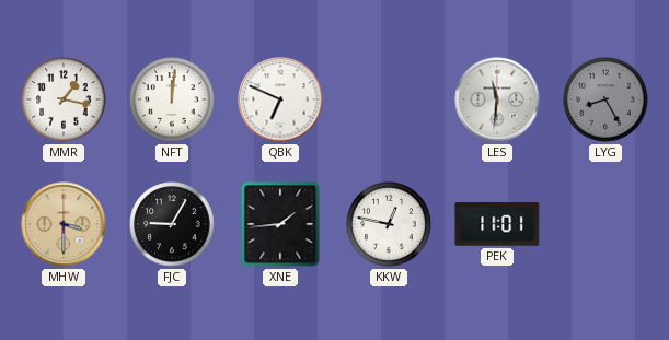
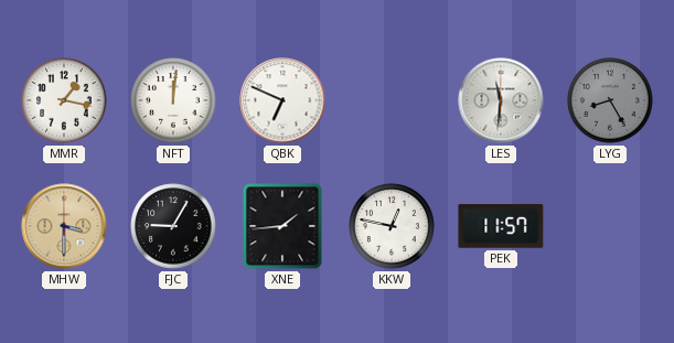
PEK: 11:01 -> 11:57
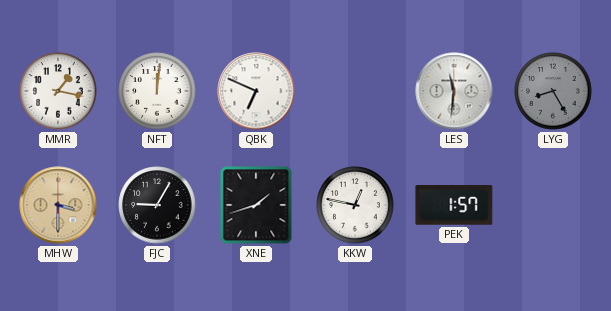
XNE: 1:44 -> 1:42
PEK: 11:57 -> 1:57
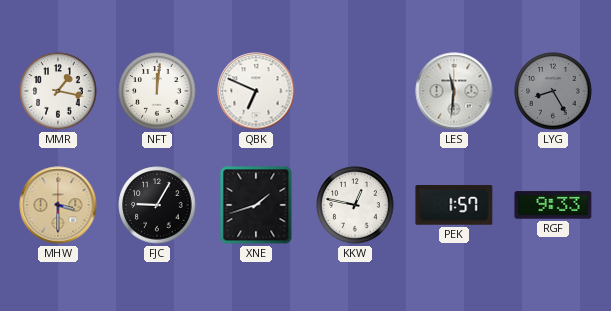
RGF: none -> 9:33
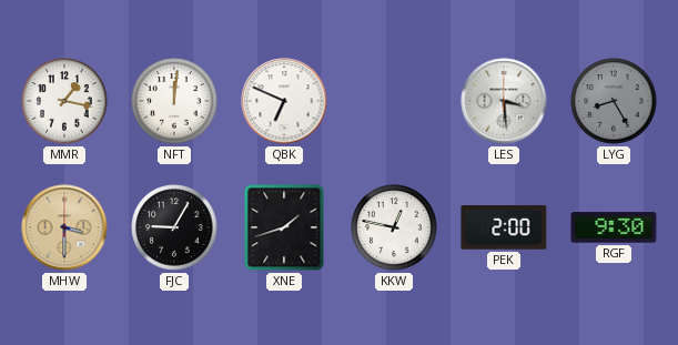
LES: 11:31 -> 3:29
PEK: 1:57 -> 2:00
RGF: 9:33 -> 9:30
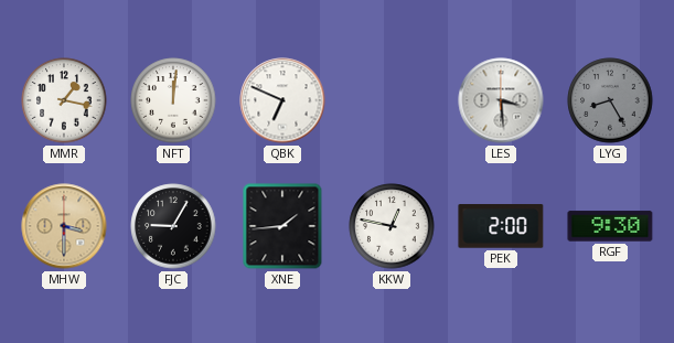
XNE: 1:42 -> 1:44
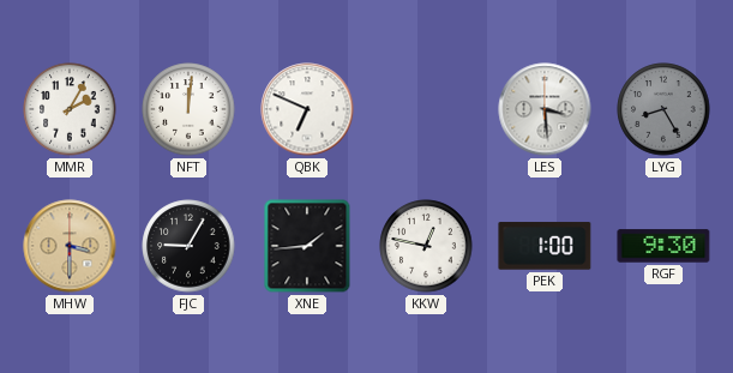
MMR: 1:17 -> 2:05
PEK: 2:00 -> 1:00
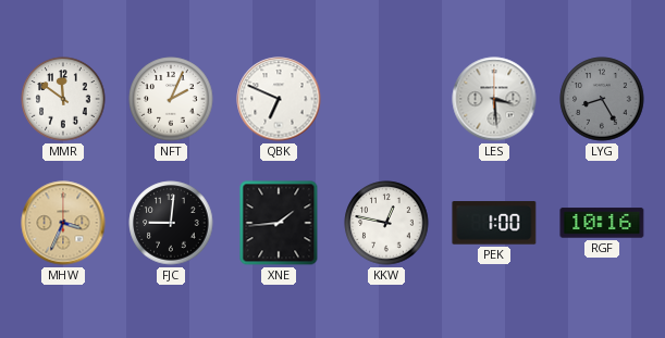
MMR: 2:05 -> 11:51
NFT: 12:01 -> 2:04
MHW: 3:30 -> 3:34
FJC: 9:05 -> 9:01
RGF: 9:30 -> 10:16
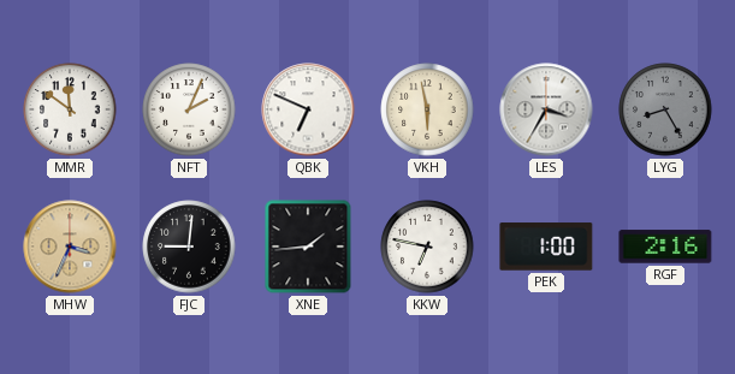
VKH: none -> 5:58
LES: 3:29 -> 3:35
KKW: 12:47 -> 6:47
RGF: 10:16 -> 2:16
